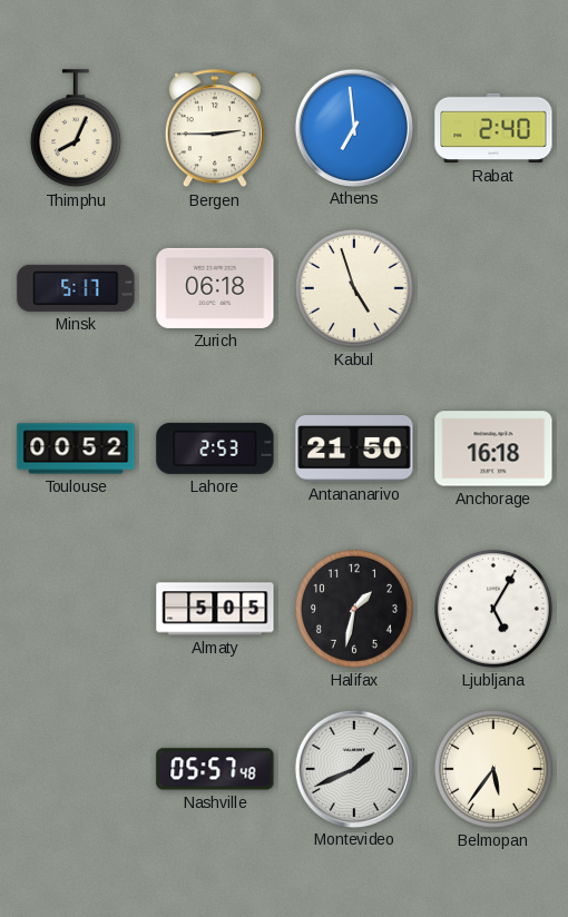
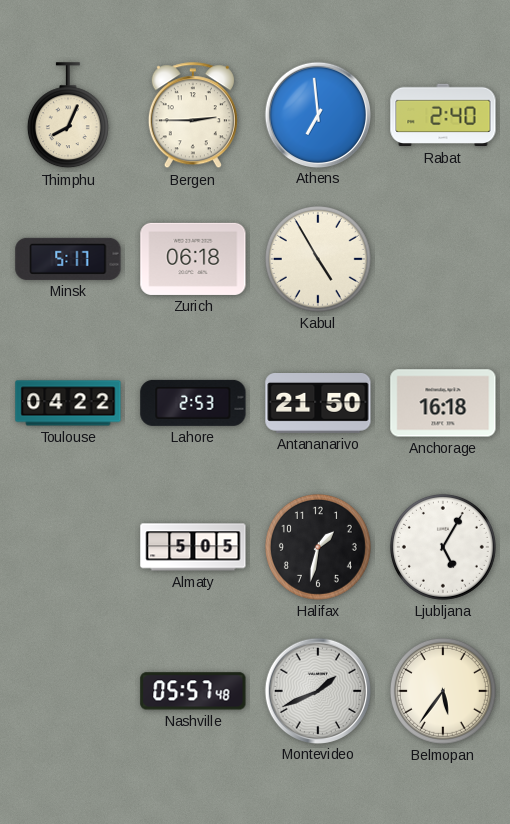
Kabul: 4:57 -> 4:55
Toulouse: 00:52 -> 04:22
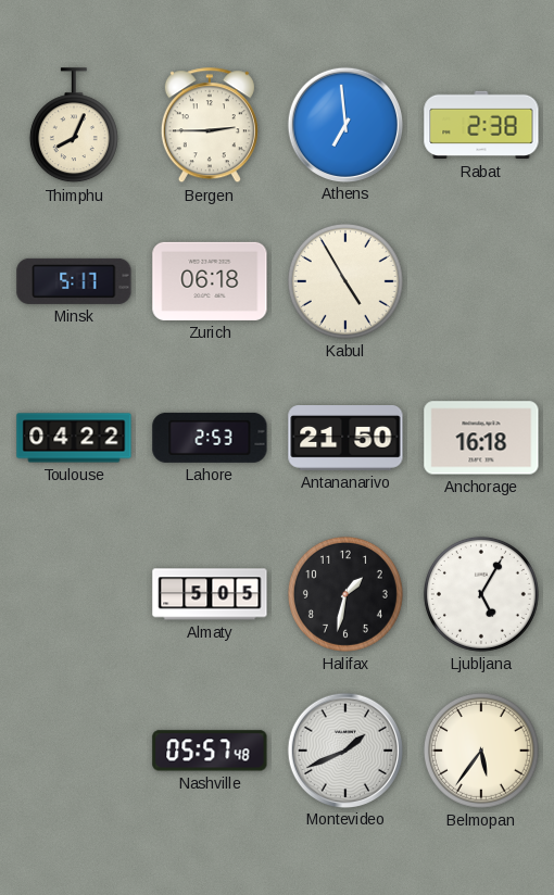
Rabat: 2:40 -> 2:38
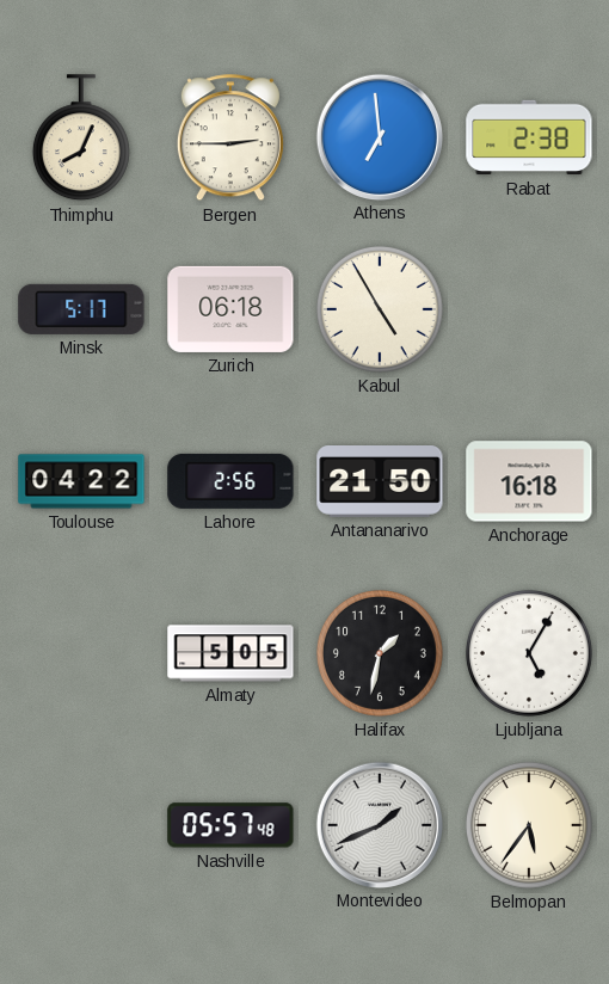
Lahore: 2:53 -> 2:56
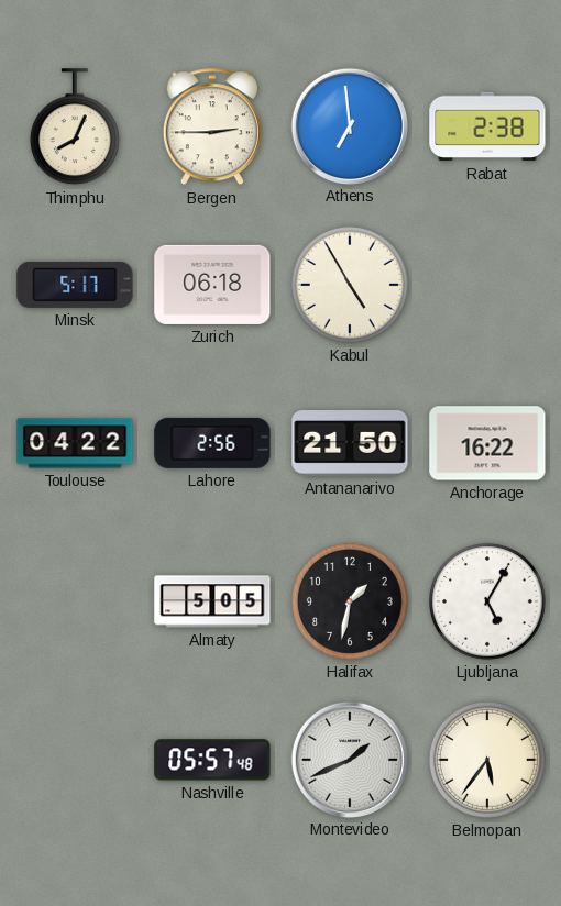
Anchorage: 16:18 -> 16:22
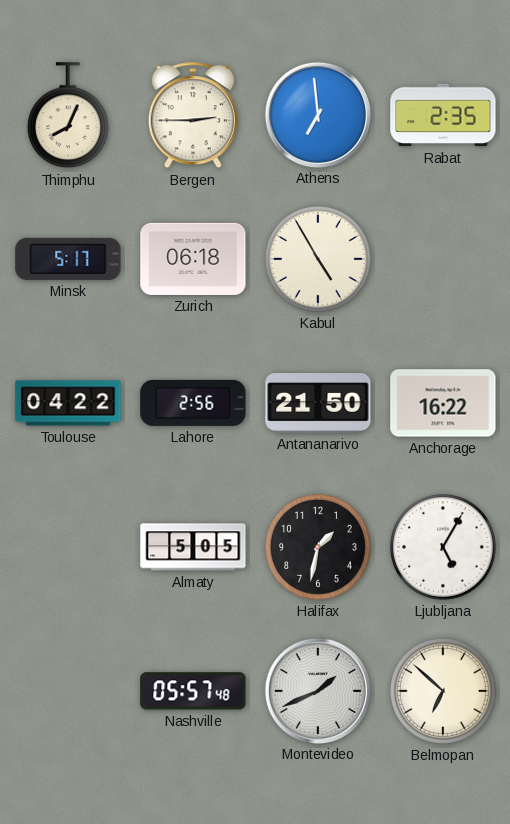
Rabat: 2:38 -> 2:35
Belmopan: 5:36 -> 6:52
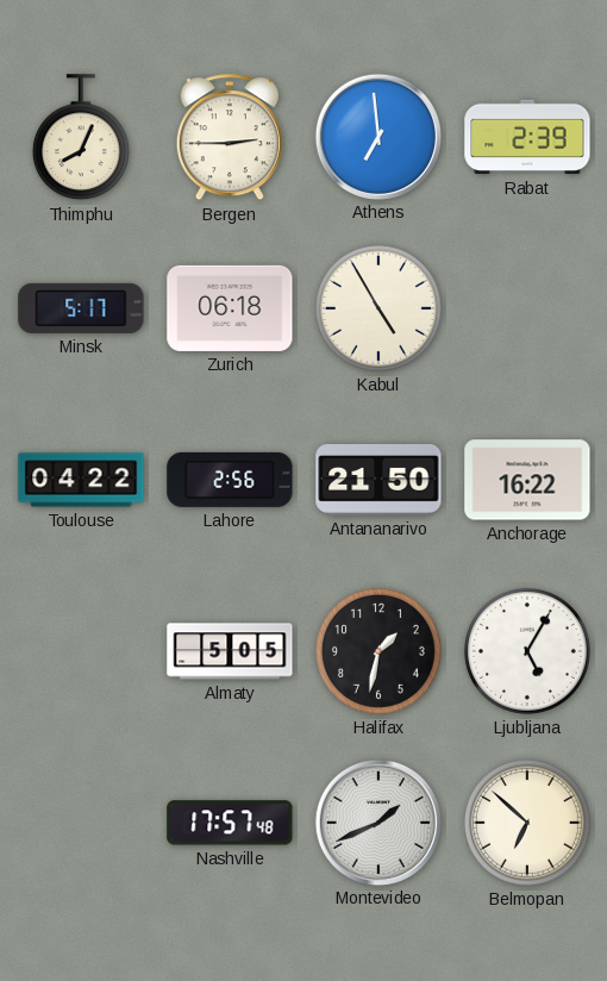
Rabat: 2:35 -> 2:39
Nashville: 05:57 -> 17:57
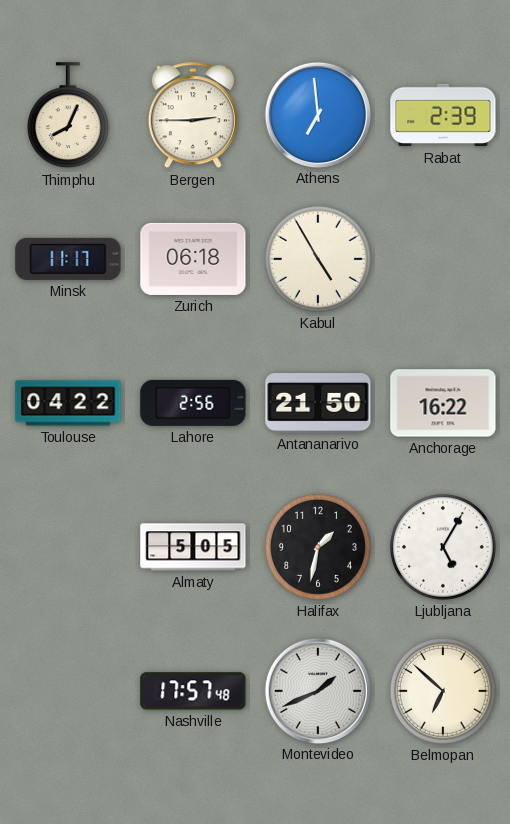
Minsk: 5:17 -> 11:17
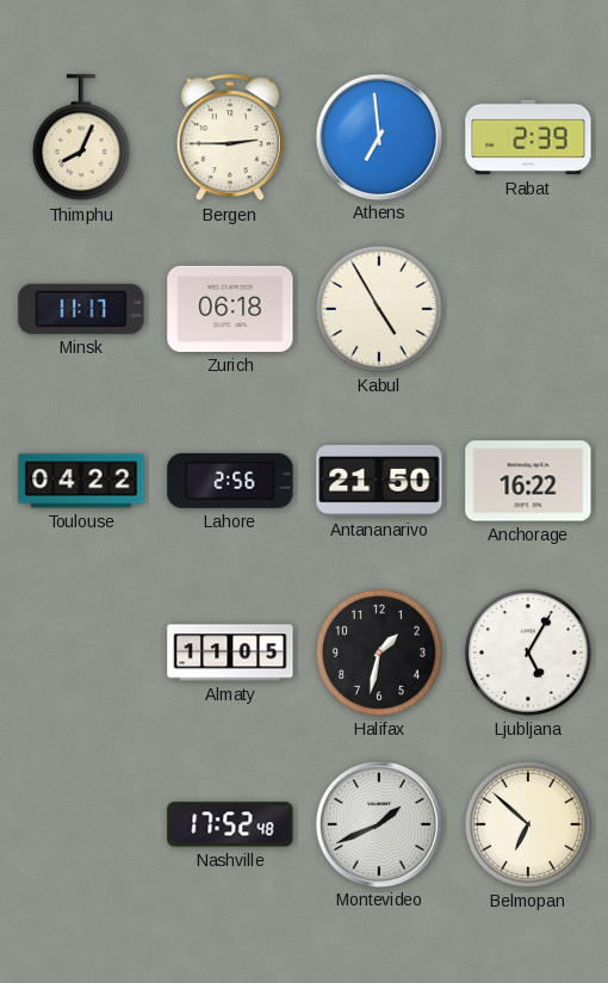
Almaty: 5:05 -> 11:05
Nashville: 17:57 -> 17:52
